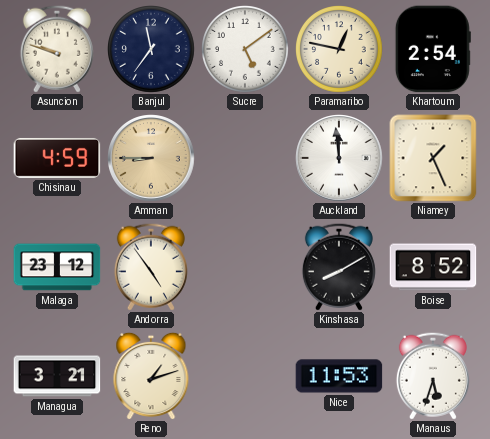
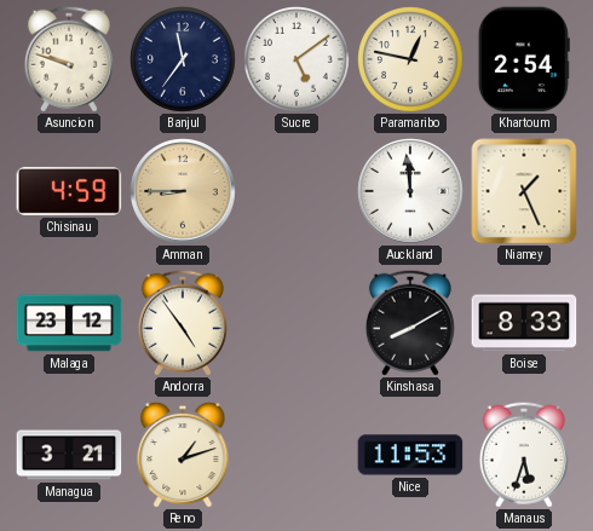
Boise: 8:52 -> 8:33
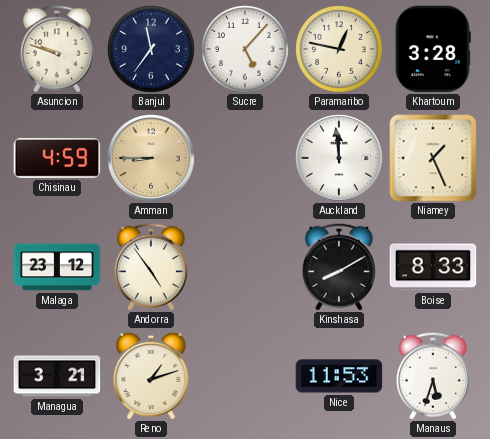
Sucre: 5:09 -> 5:07
Khartoum: 2:54 -> 3:28
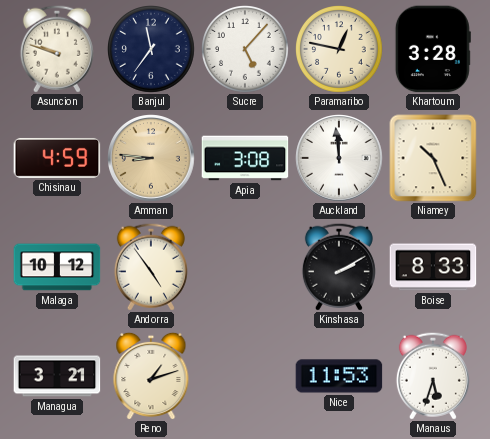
Amman: 8:45 -> 8:46
Apia: none -> 3:08
Niamey: 1:26 -> 10:26
Malaga: 23:12 -> 10:12
Kinshasa: 8:10 -> 2:10
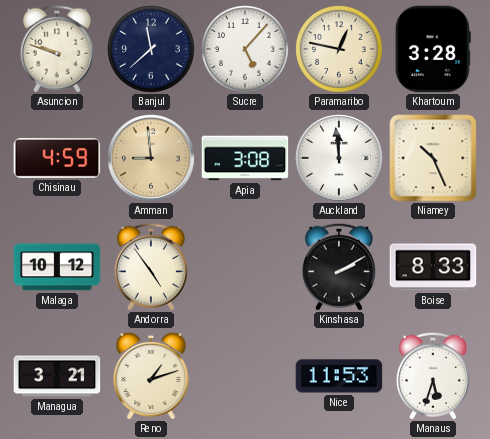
Banjul: 11:36 -> 11:38
Amman: 8:46 -> 8:59
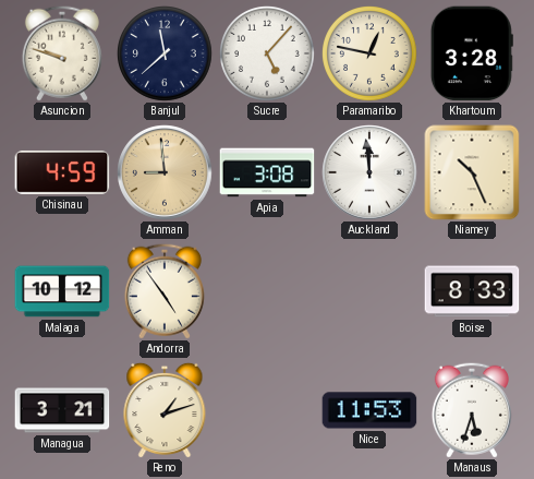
Kinshasa: 2:10 -> none
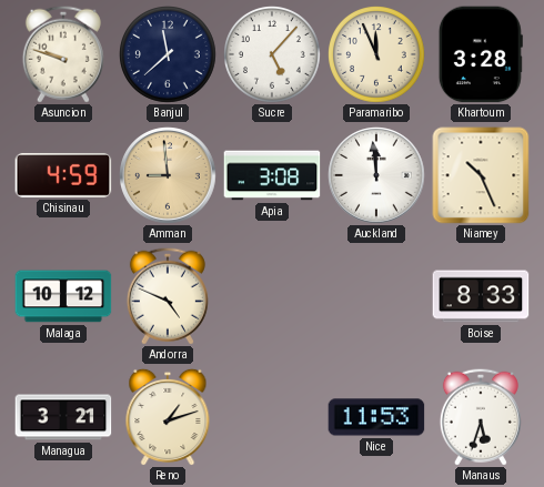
Paramaribo: 12:47 -> 11:56
Andorra: 4:54 -> 4:49
